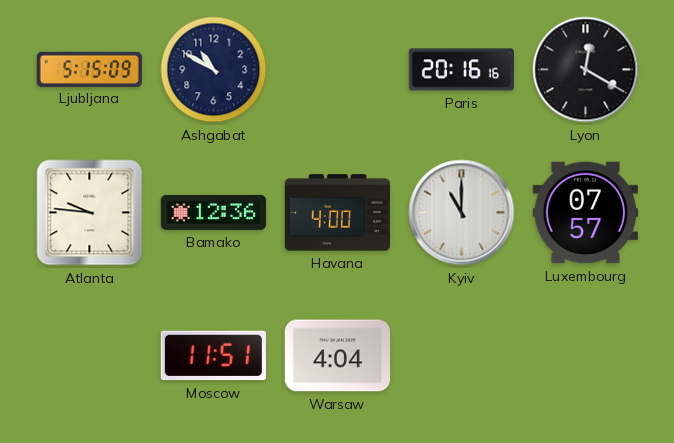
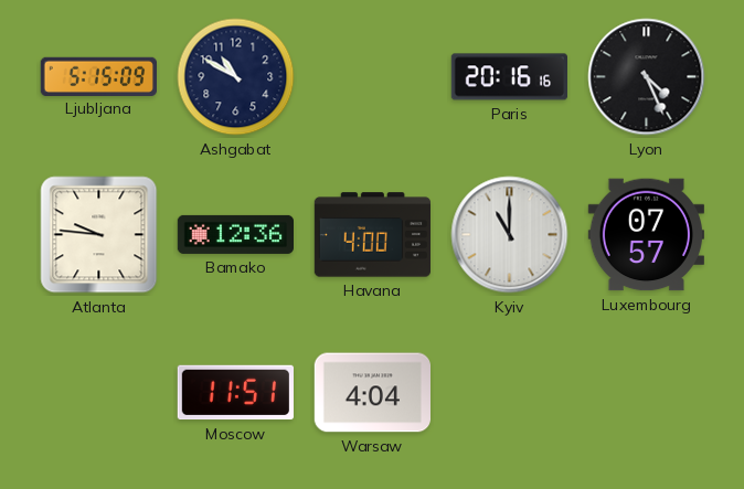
Lyon: 12:20 -> 4:26
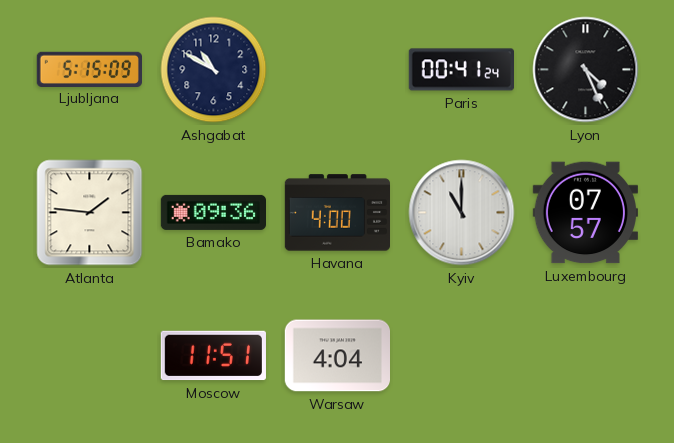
Paris: 20:16 -> 00:41
Atlanta: 9:46 -> 1:46
Bamako: 12:36 -> 09:36
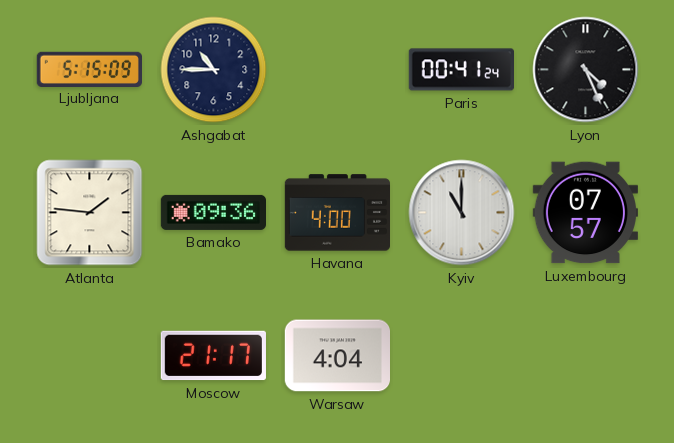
Ashgabat: 10:50 -> 10:45
Moscow: 11:51 -> 21:17
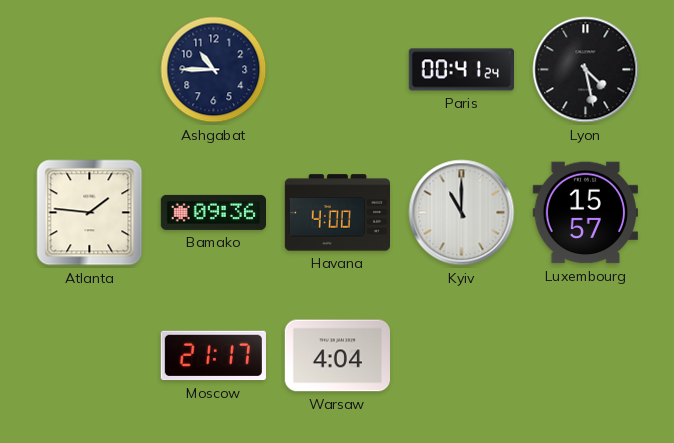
Ljubljana: 5:15 -> none
Lyon: 4:26 -> 4:28
Luxembourg: 07:57 -> 15:57
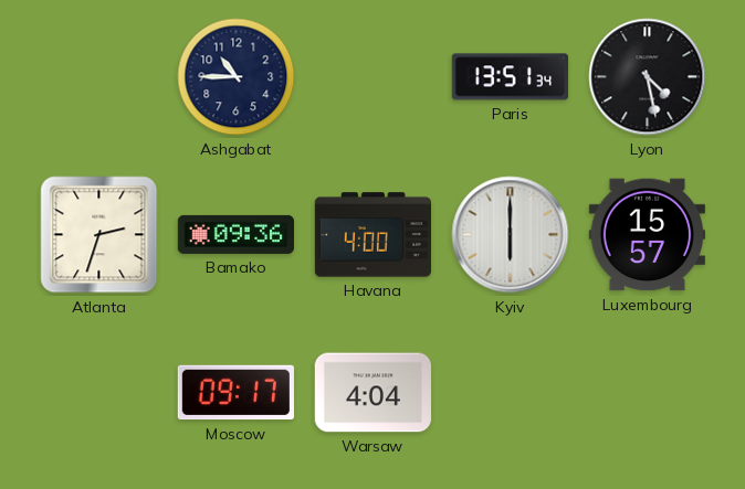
Paris: 00:41 -> 13:51
Atlanta: 1:46 -> 2:33
Kyiv: 11:00 -> 6:00
Moscow: 21:17 -> 09:17
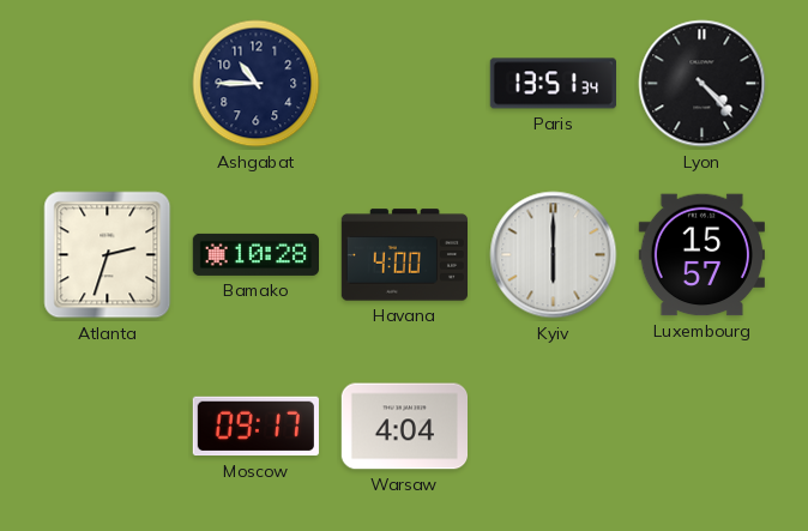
Lyon: 4:28 -> 4:23
Bamako: 09:36 -> 10:28
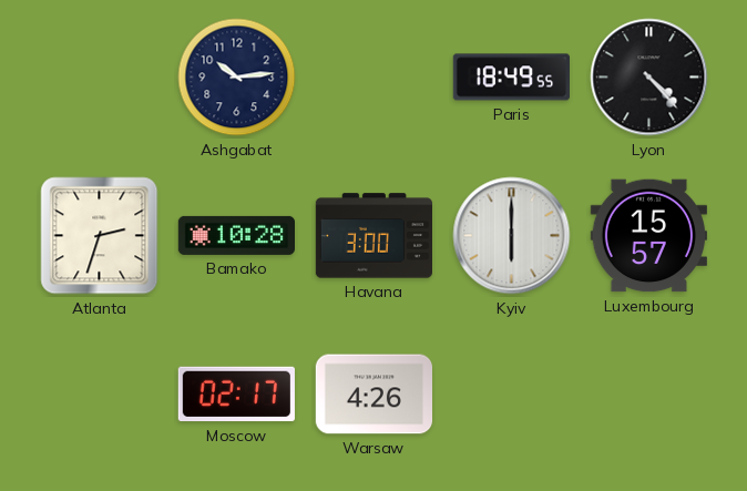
Ashgabat: 10:45 -> 10:14
Paris: 13:51 -> 18:49
Havana: 4:00 -> 3:00
Moscow: 09:17 -> 02:17
Warsaw: 4:04 -> 4:26
